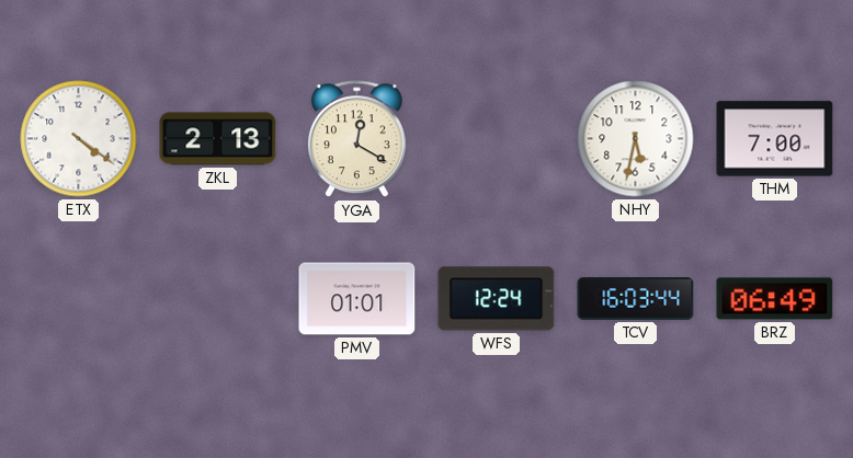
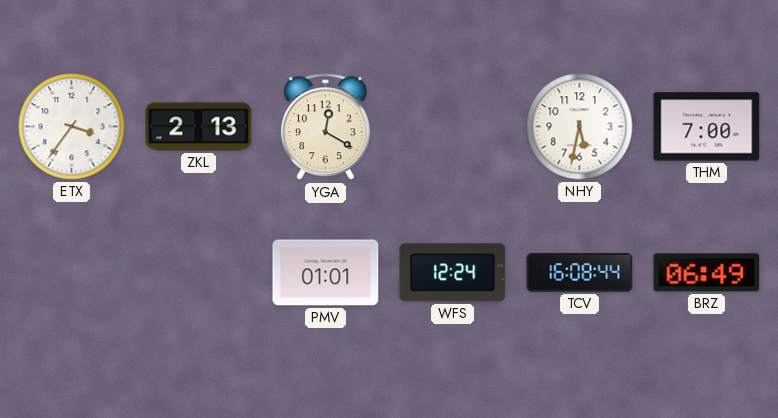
ETX: 4:21 -> 3:36
TCV: 16:03 -> 16:08
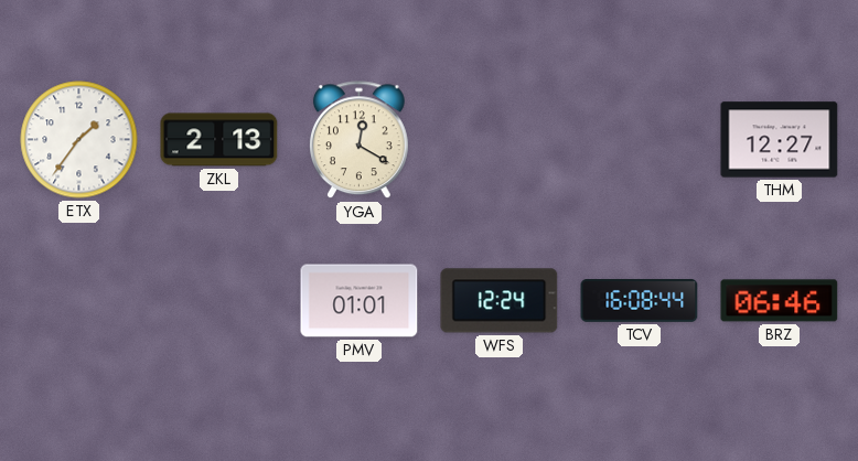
ETX: 3:36 -> 1:36
NHY: 5:32 -> none
THM: 7:00 -> 12:27
BRZ: 06:49 -> 06:46
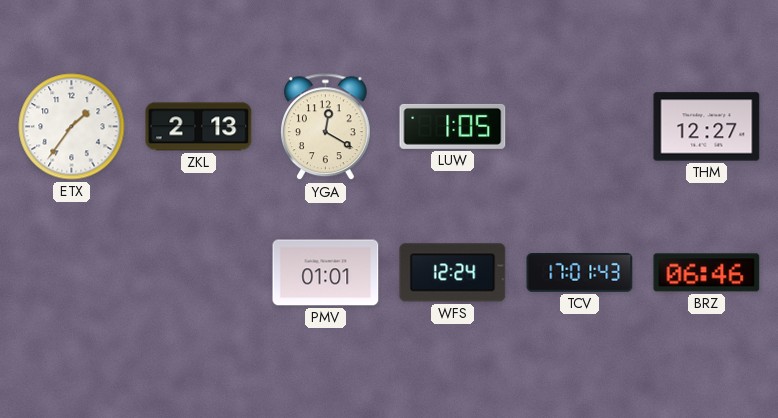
LUW: none -> 1:05
TCV: 16:08 -> 17:01
